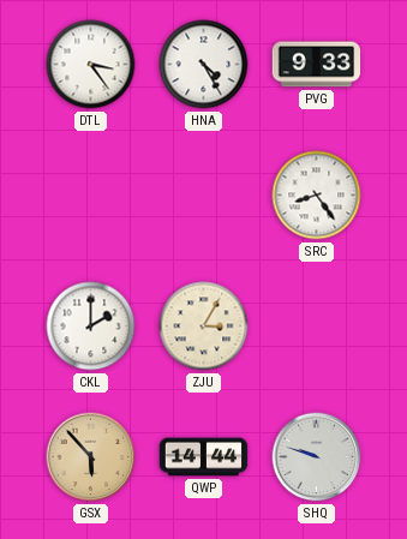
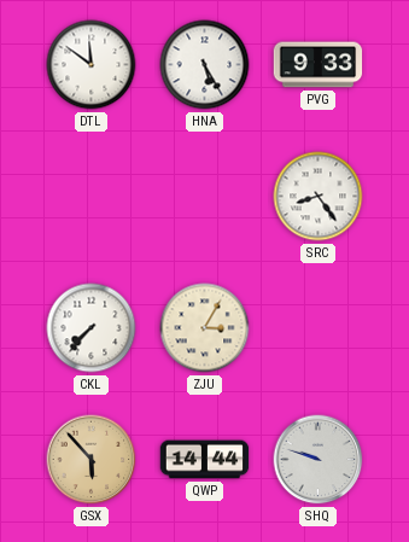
DTL: 3:24 -> 11:51
HNA: 4:25 -> 5:25
CKL: 2:00 -> 7:37
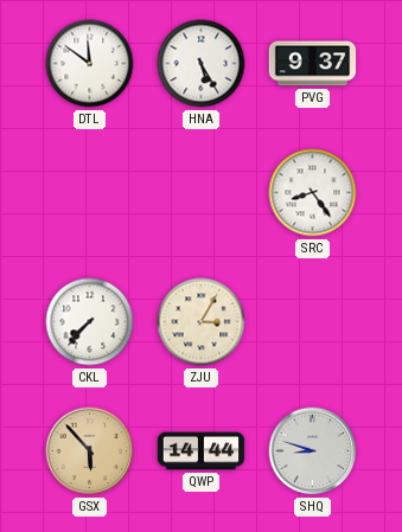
PVG: 9:33 -> 9:37
SHQ: 9:48 -> 8:48
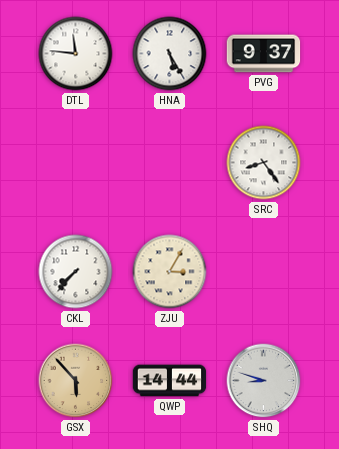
DTL: 11:51 -> 11:46
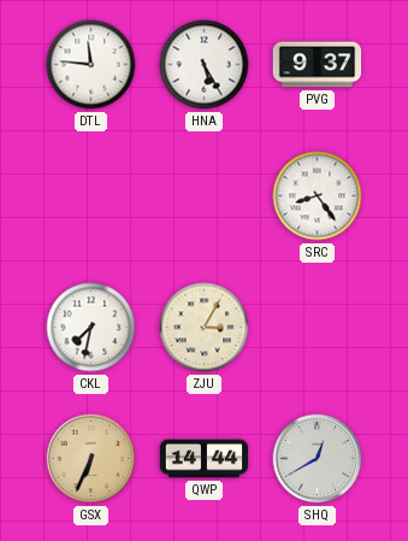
CKL: 7:37 -> 7:32
GSX: 5:53 -> 6:34
SHQ: 8:48 -> 12:40
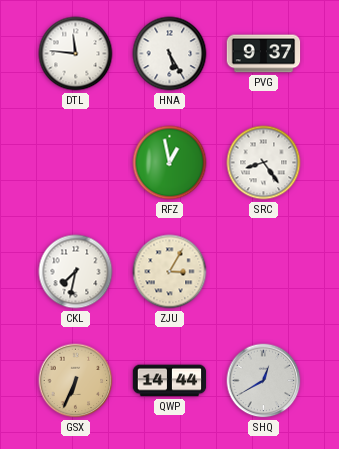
RFZ: none -> 12:58
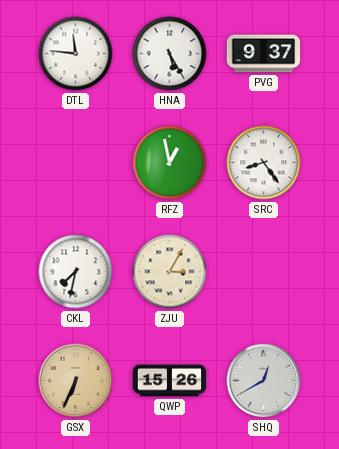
QWP: 14:44 -> 15:26
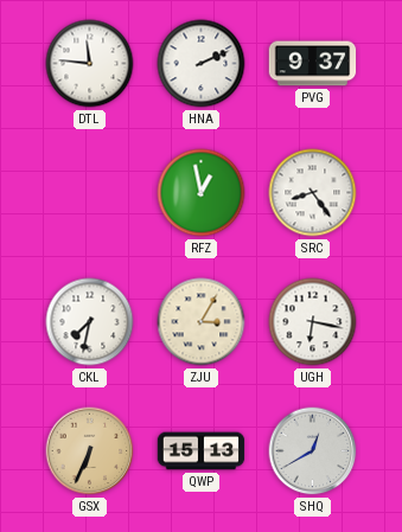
HNA: 5:25 -> 2:11
UGH: none -> 6:17
QWP: 15:26 -> 15:13
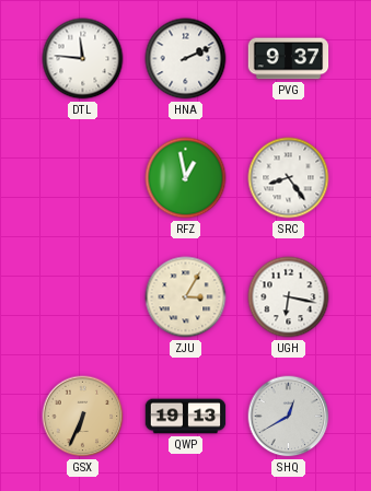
CKL: 7:32 -> none
QWP: 15:13 -> 19:13
